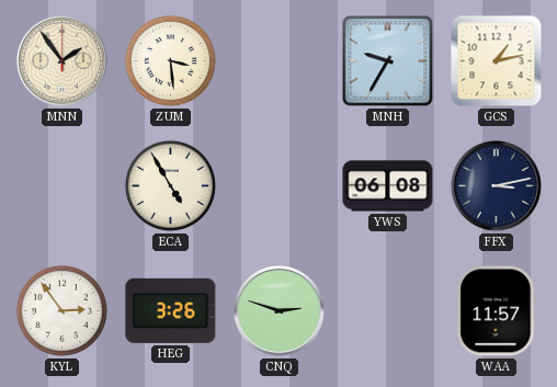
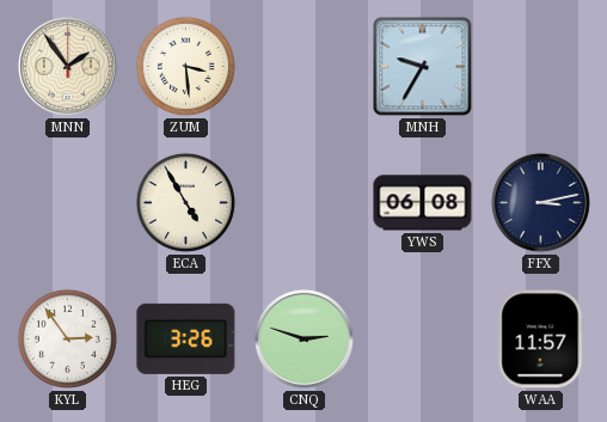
GCS: 1:13 -> none
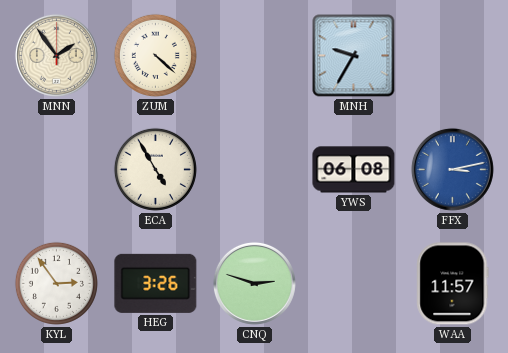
ZUM: 3:29 -> 4:22
FFX dial: navy -> blue
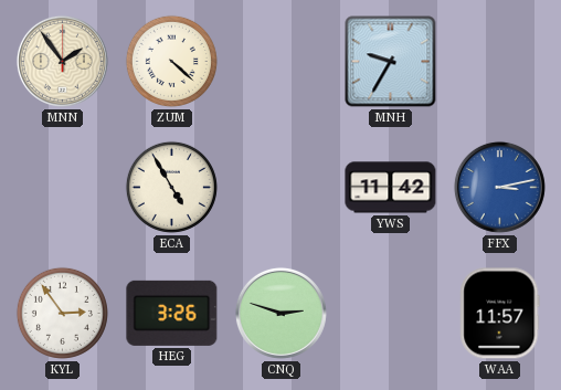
YWS: 06:08 -> 11:42
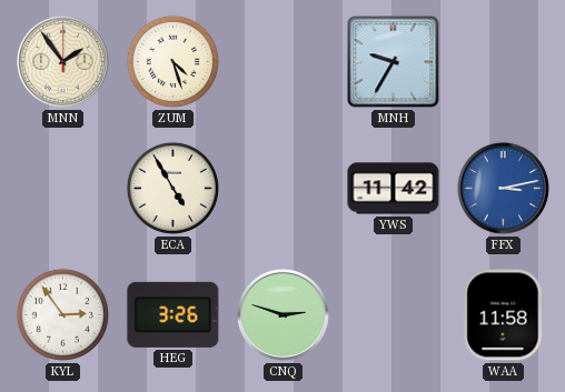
ZUM: 4:22 -> 4:27
WAA: 11:57 -> 11:58
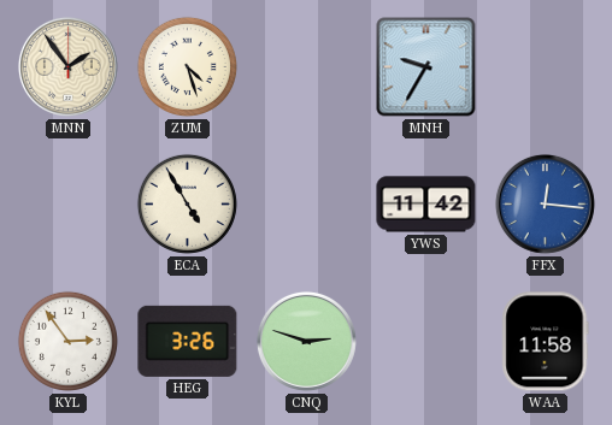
FFX: 3:13 -> 12:16
